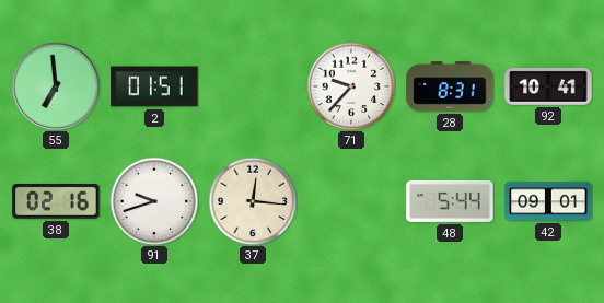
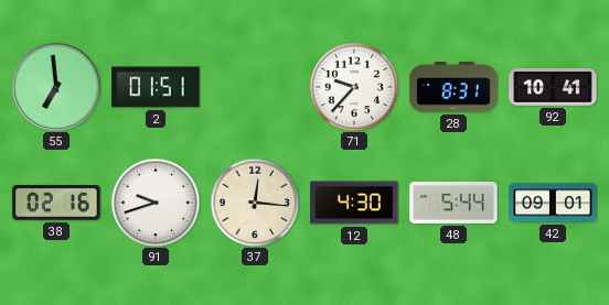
12: none -> 4:30
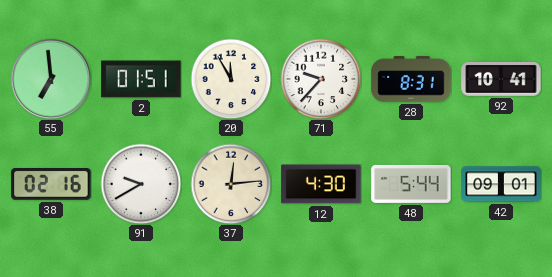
20: none -> 11:55
91: 9:42 -> 9:40
37: 12:16 -> 12:14
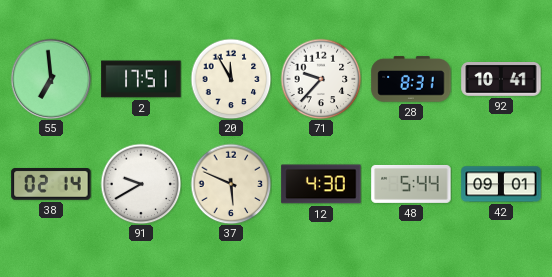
2: 01:51 -> 17:51
38: 02:16 -> 02:14
37: 12:14 -> 5:49
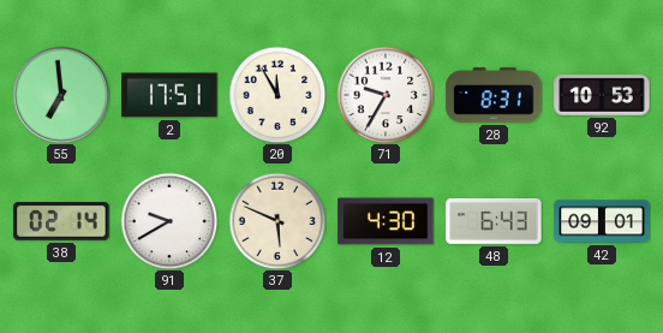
71: 9:37 -> 9:35
92: 10:41 -> 10:53
48: 5:44 -> 6:43
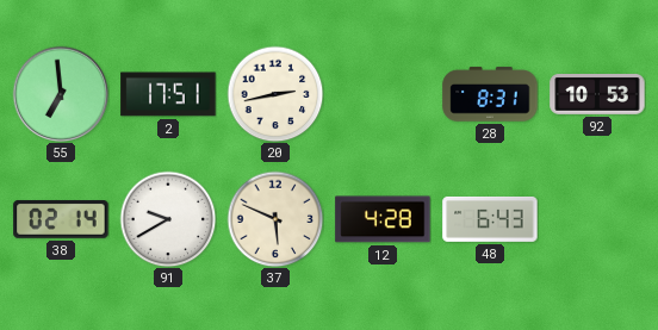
20: 11:55 -> 2:43
71: 9:35 -> none
12: 4:30 -> 4:28
42: 09:01 -> none
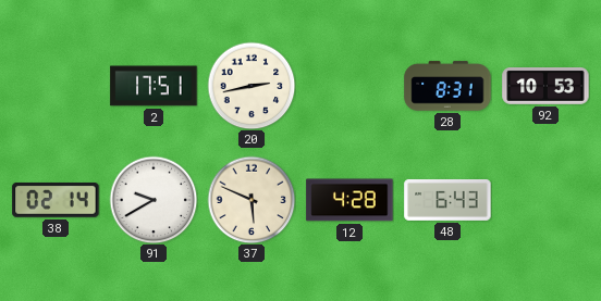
55: 6:59 -> none
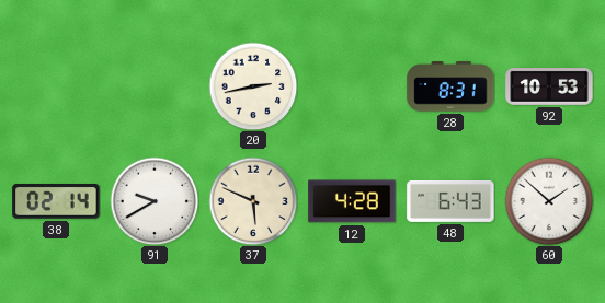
2: 17:51 -> none
60: none -> 1:52
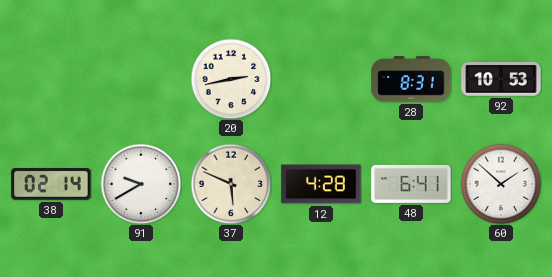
48: 6:43 -> 6:41
